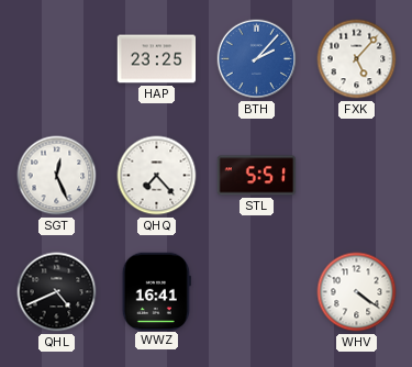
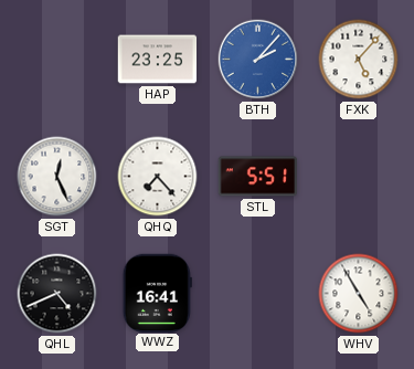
WHV: 4:21 -> 4:55
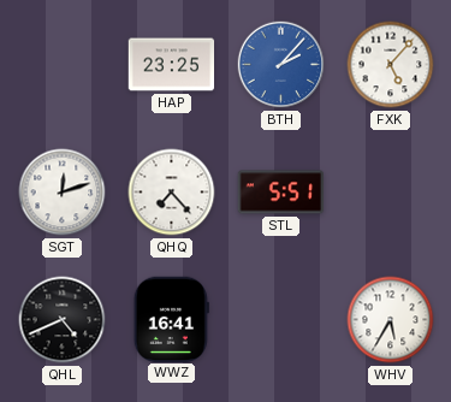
SGT: 12:26 -> 12:12
WHV: 4:55 -> 5:35
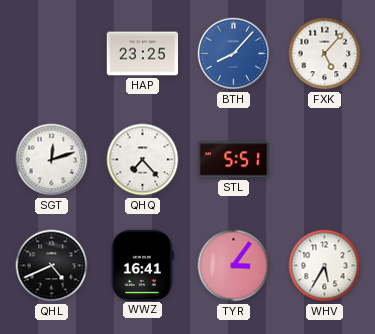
BTH: 2:07 -> 8:07
TYR: none -> 3:06
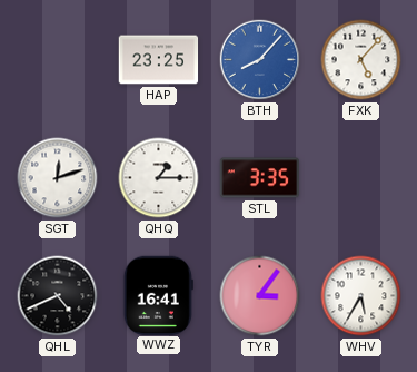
QHQ: 7:23 -> 1:15
STL: 5:51 -> 3:35
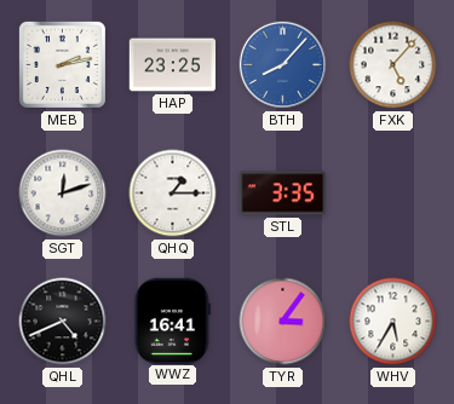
MEB: none -> 2:13
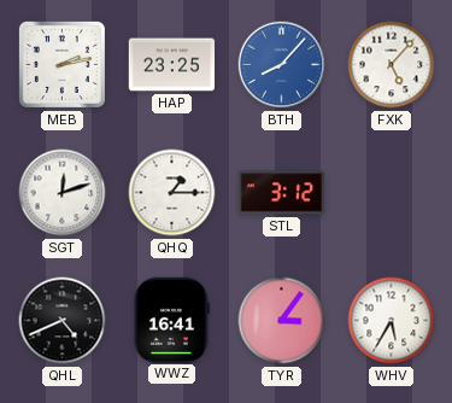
STL: 3:35 -> 3:12
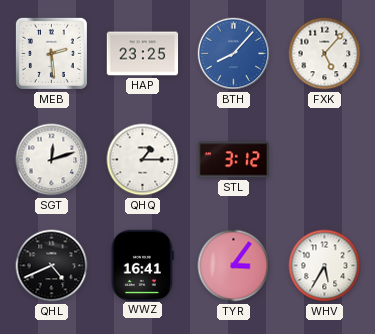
MEB: 2:13 -> 2:29
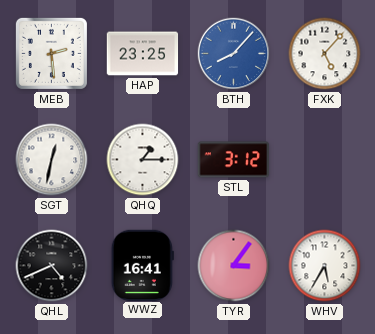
SGT: 12:12 -> 12:32
